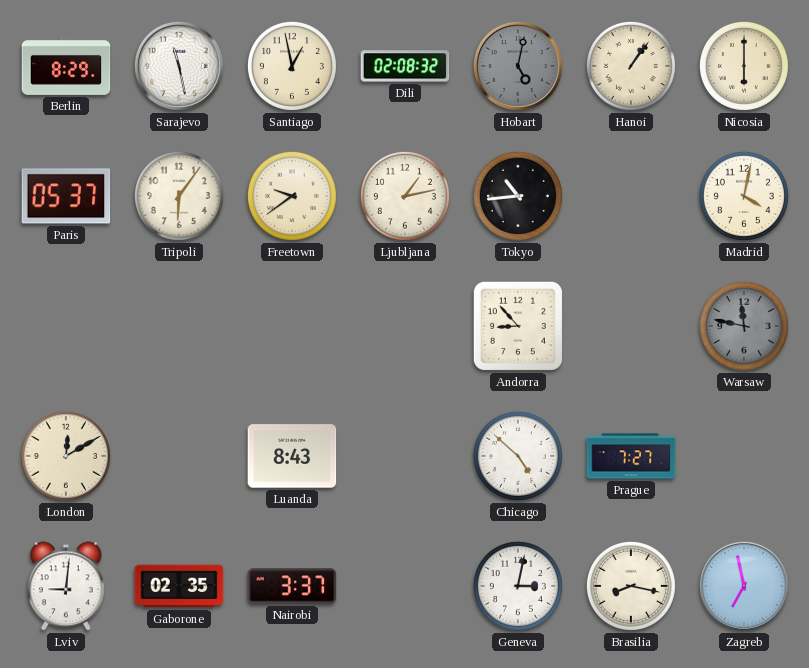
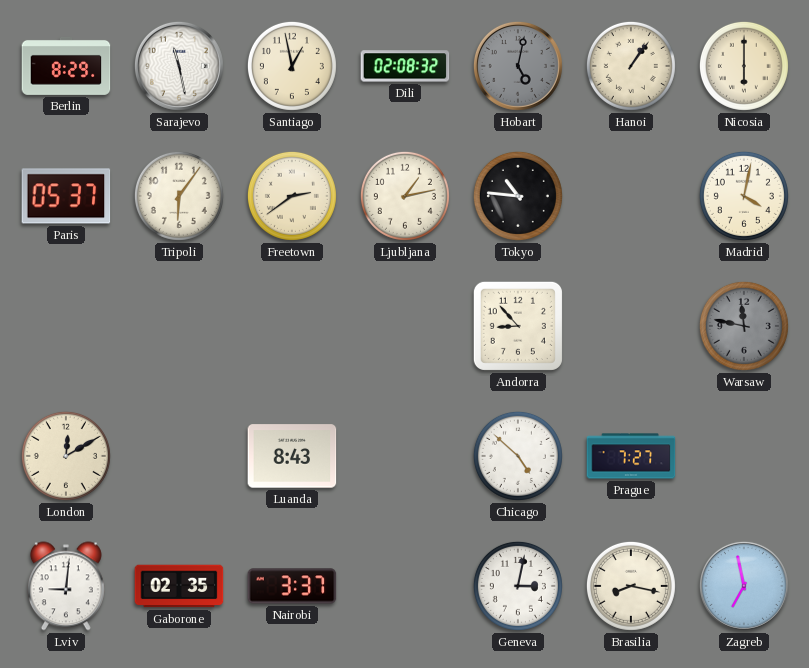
Freetown: 9:39 -> 2:39
Tokyo: 10:44 -> 10:46
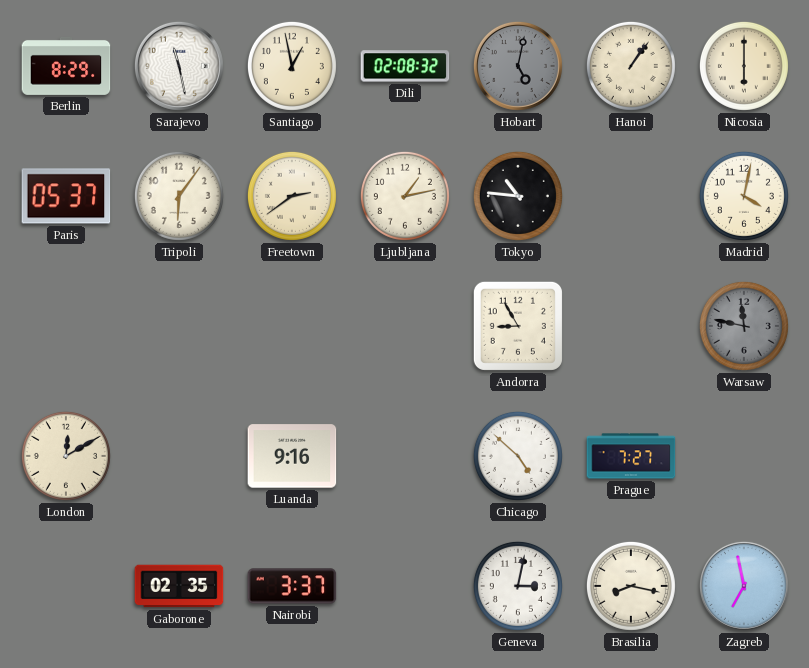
Andorra: 8:53 -> 8:55
Luanda: 8:43 -> 9:16
Lviv: 9:01 -> none
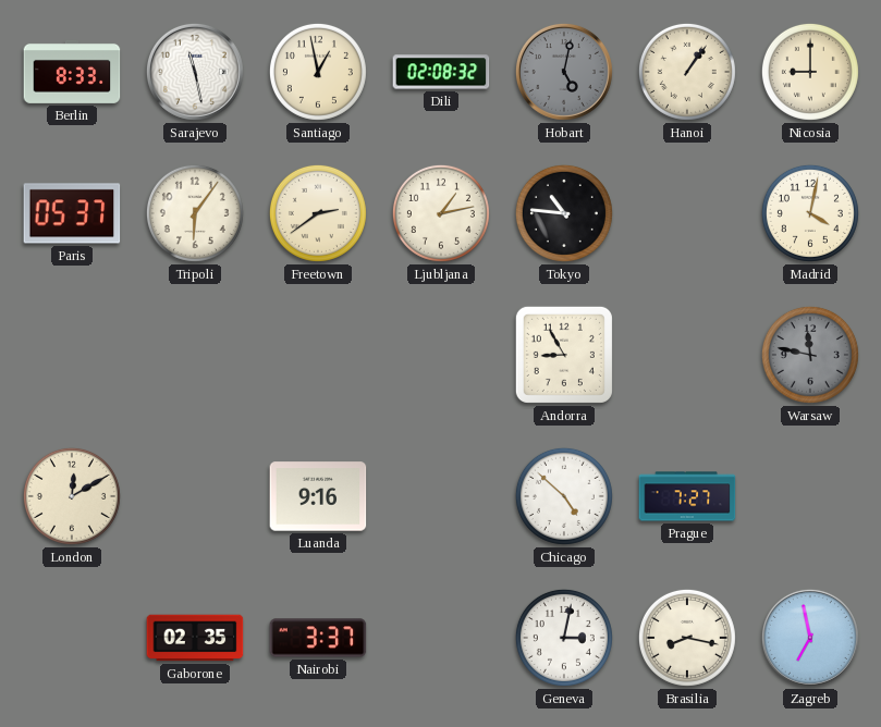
Berlin: 8:29 -> 8:33
Nicosia: 6:00 -> 9:00
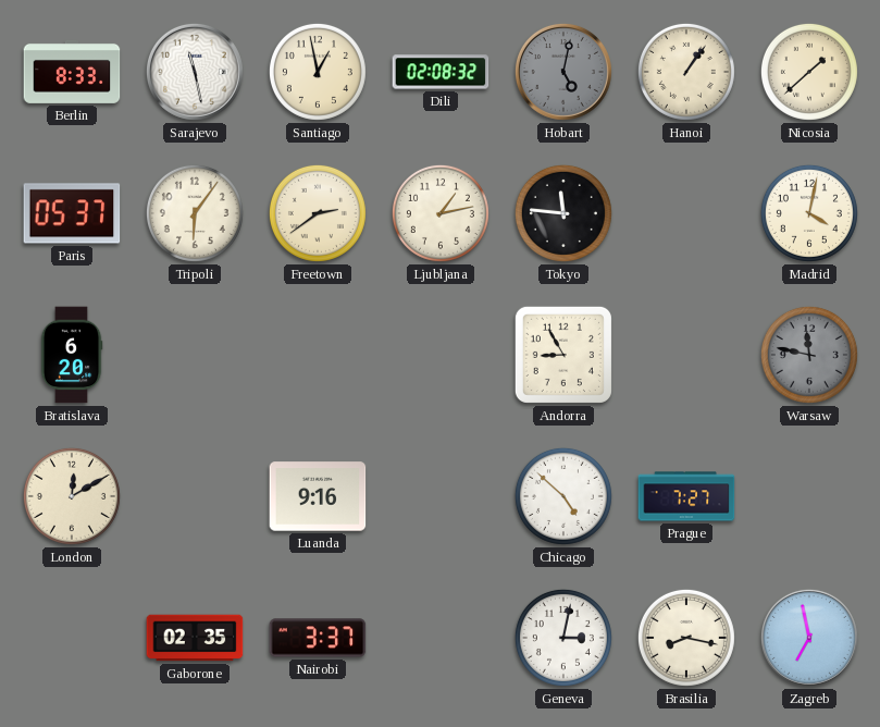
Nicosia: 9:00 -> 1:38
Tokyo: 10:46 -> 11:46
Bratislava: none -> 6:20
